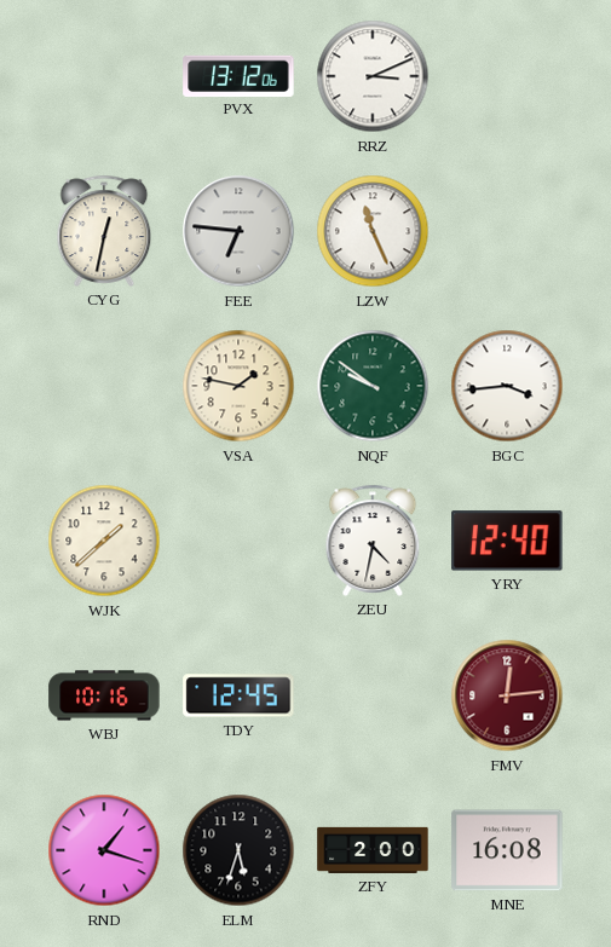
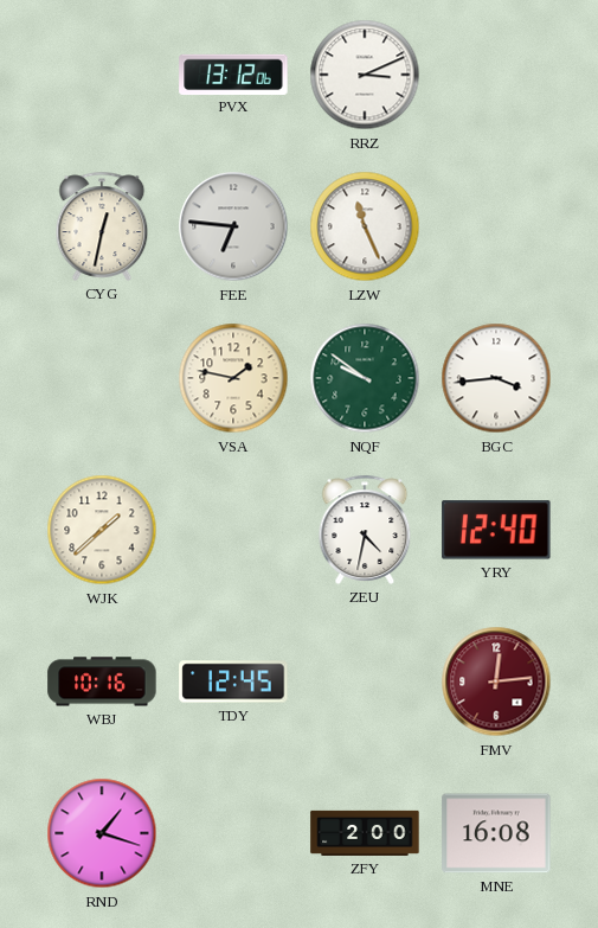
ELM: 5:33 -> none
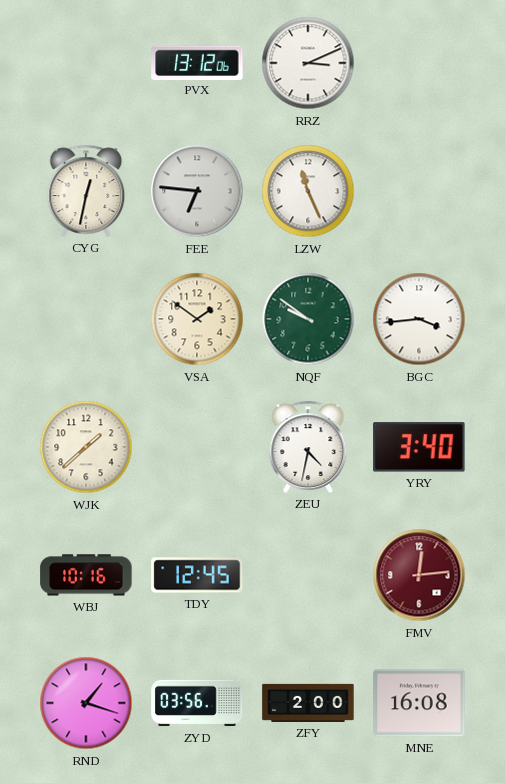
VSA: 1:47 -> 1:51
YRY: 12:40 -> 3:40
ZYD: none -> 03:56
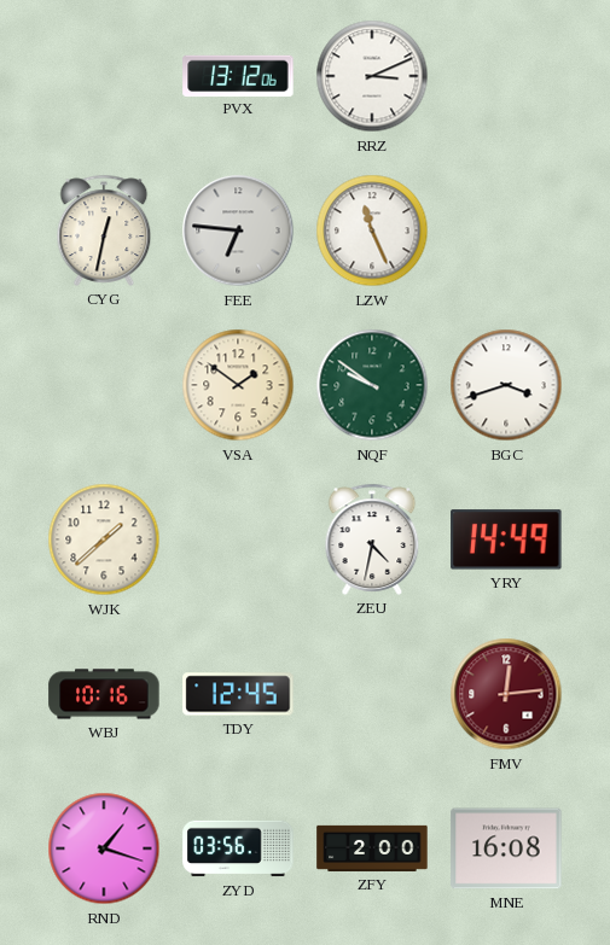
BGC: 3:44 -> 3:42
YRY: 3:40 -> 14:49
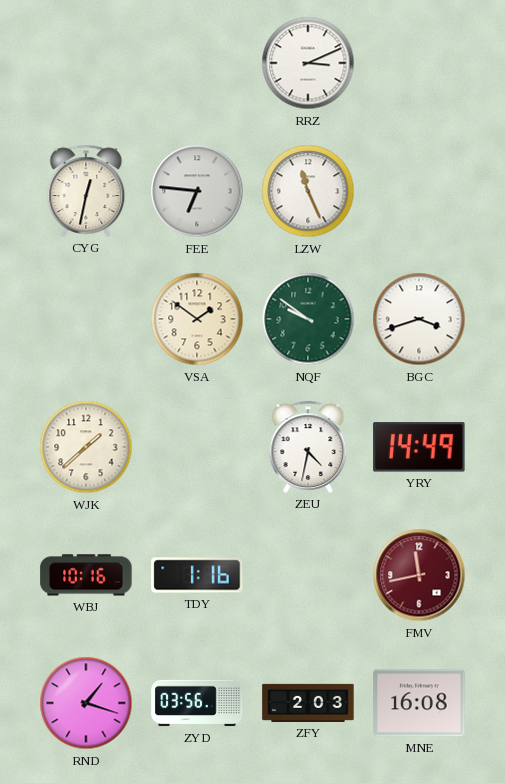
PVX: 13:12 -> none
TDY: 12:45 -> 1:16
FMV: 12:14 -> 11:43
ZFY: 2:00 -> 2:03
